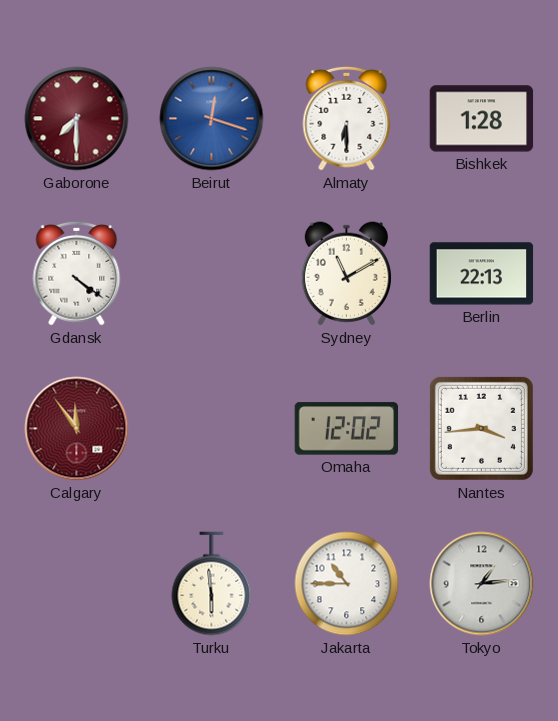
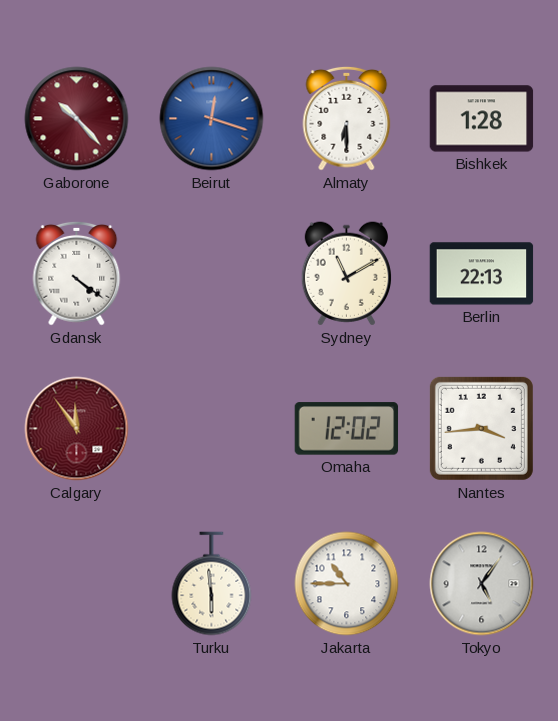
Gaborone: 7:30 -> 10:23
Tokyo: 1:14 -> 5:06
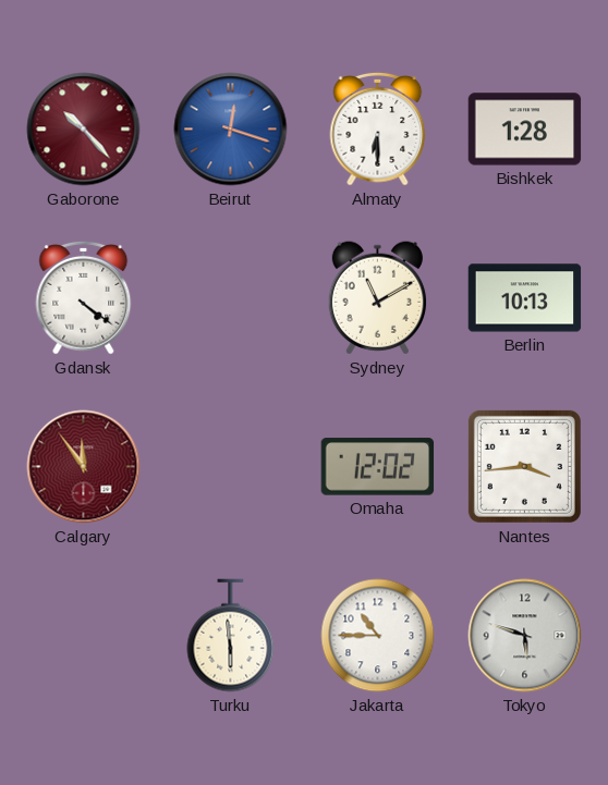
Berlin: 22:13 -> 10:13
Tokyo: 5:06 -> 5:48
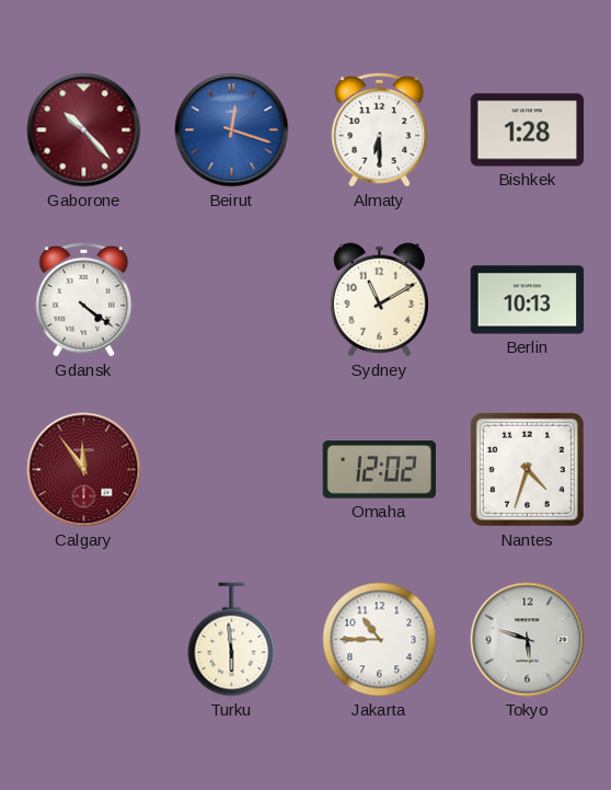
Nantes: 3:44 -> 4:33
